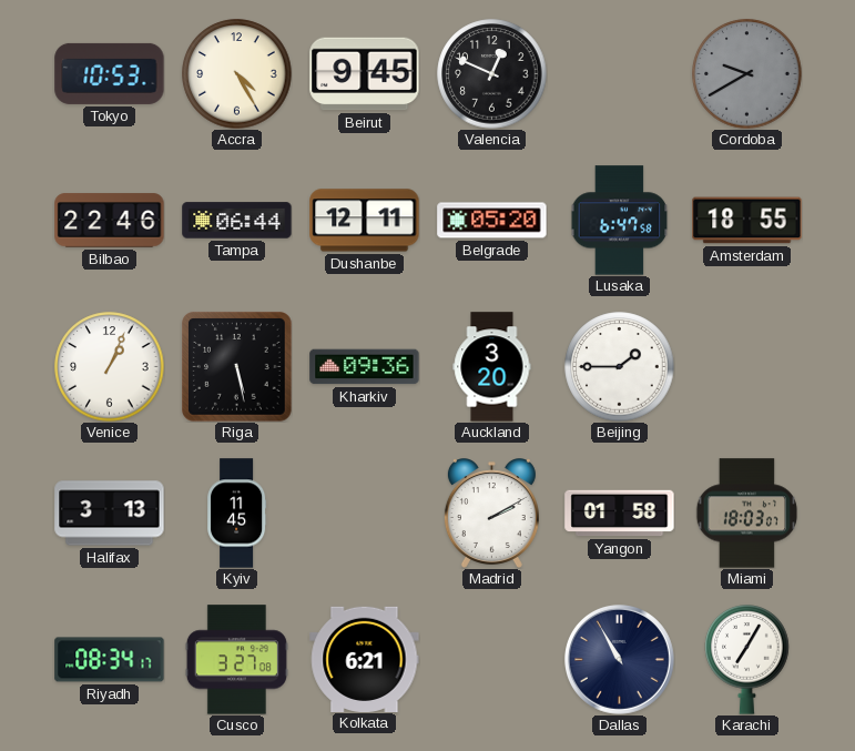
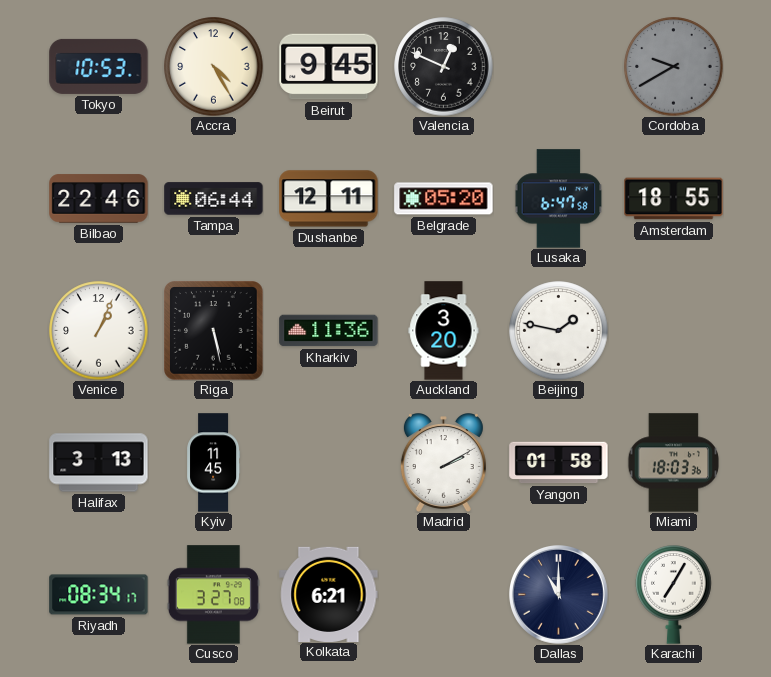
Kharkiv: 09:36 -> 11:36
Beijing: 1:45 -> 1:47
Miami: 18:03:07 -> 18:03:36
Dallas: 10:55 -> 11:00
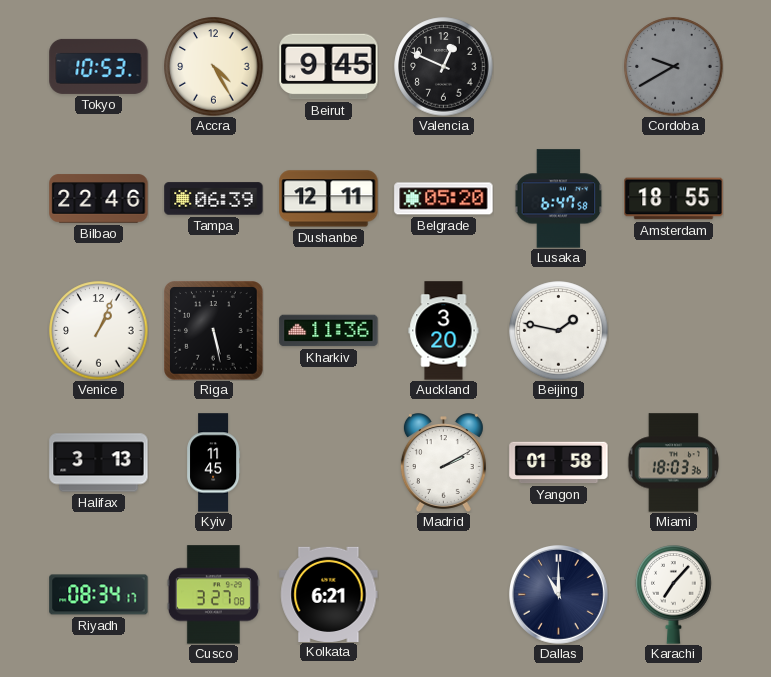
Tampa: 06:44 -> 06:39
Karachi: 7:05 -> 7:07
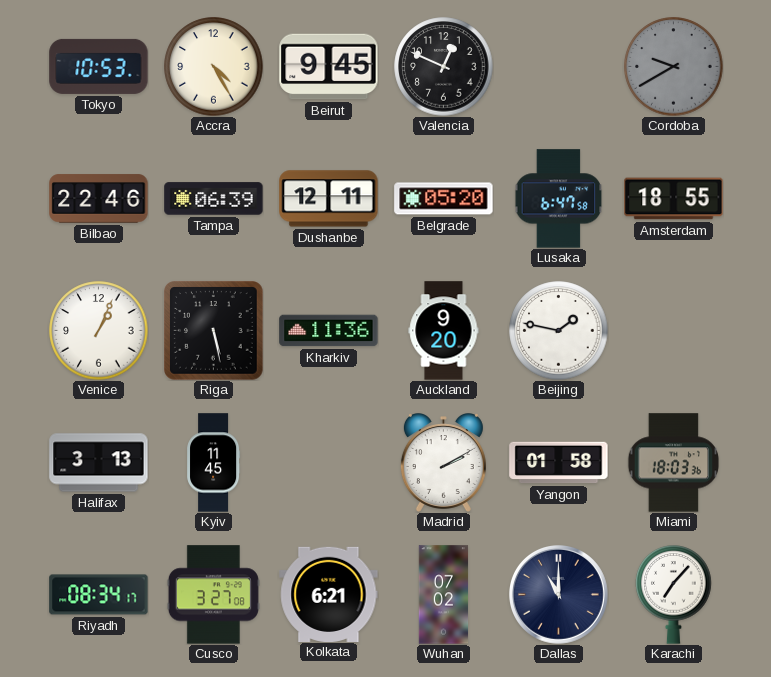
Auckland: 3:20 -> 9:20
Wuhan: none -> 07:02
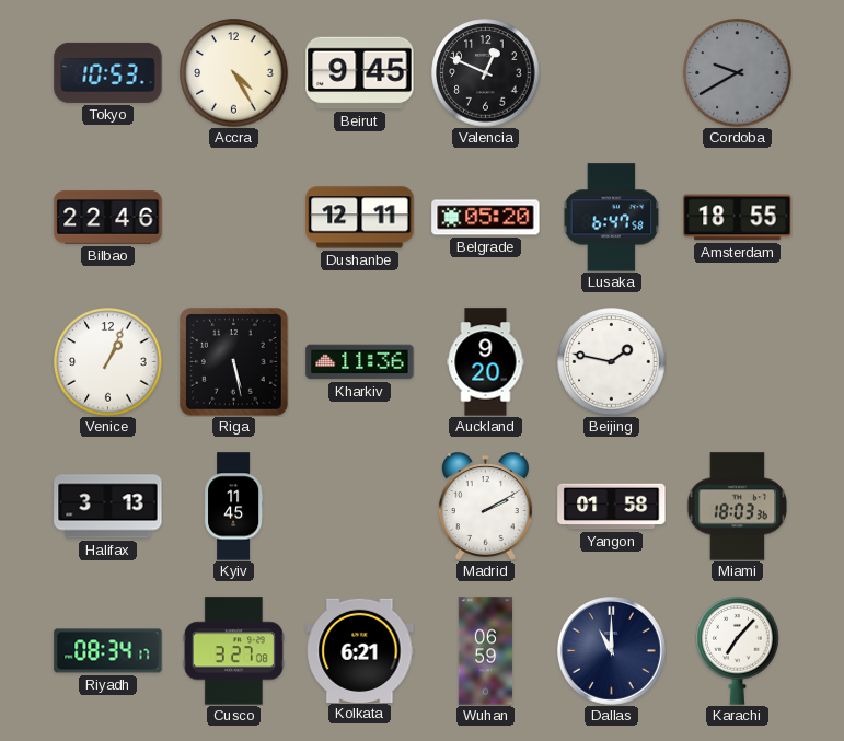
Tampa: 06:39 -> none
Wuhan: 07:02 -> 06:59
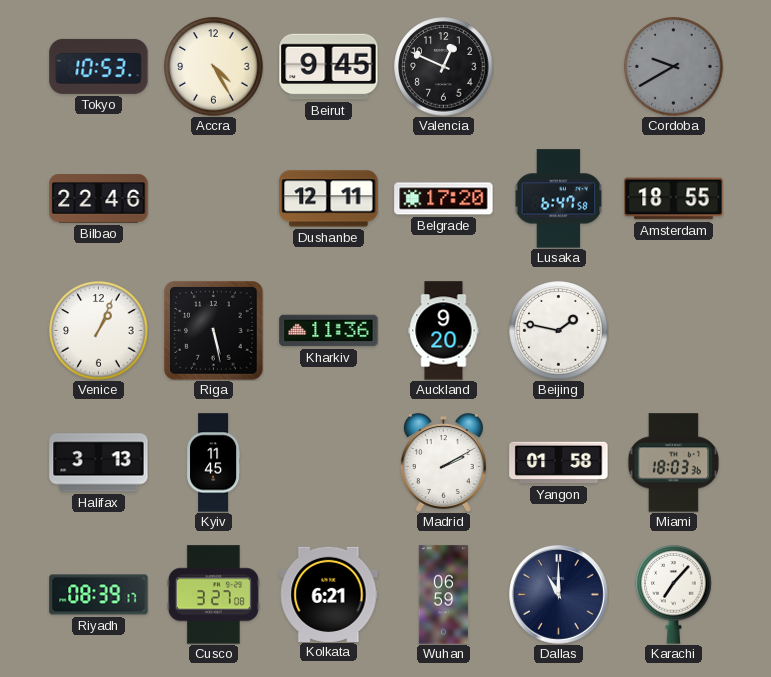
Belgrade: 05:20 -> 17:20
Riyadh: 08:34 -> 08:39
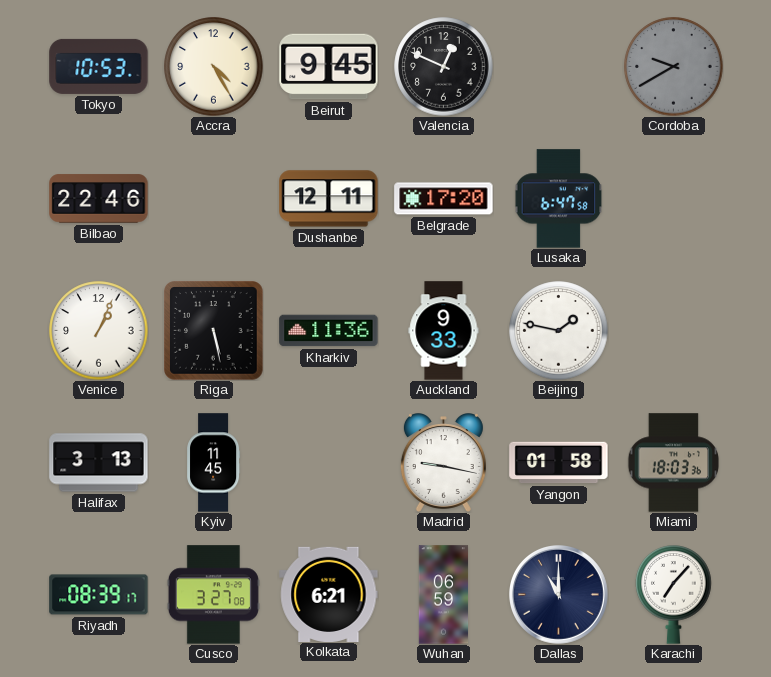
Amsterdam: 18:55 -> none
Auckland: 9:20 -> 9:33
Madrid: 2:10 -> 9:17
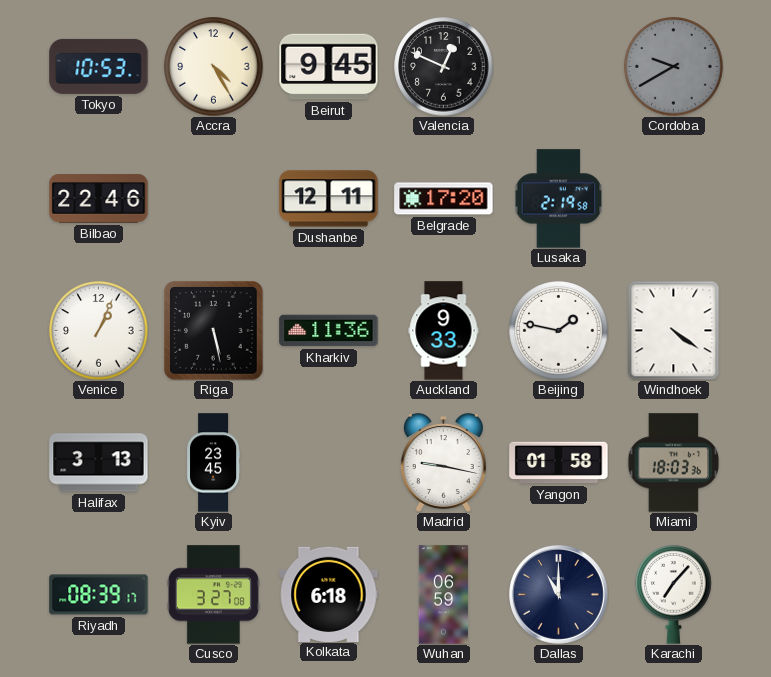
Lusaka: 6:47 -> 2:19
Windhoek: none -> 4:21
Kyiv: 11:45 -> 23:45
Kolkata: 6:21 -> 6:18
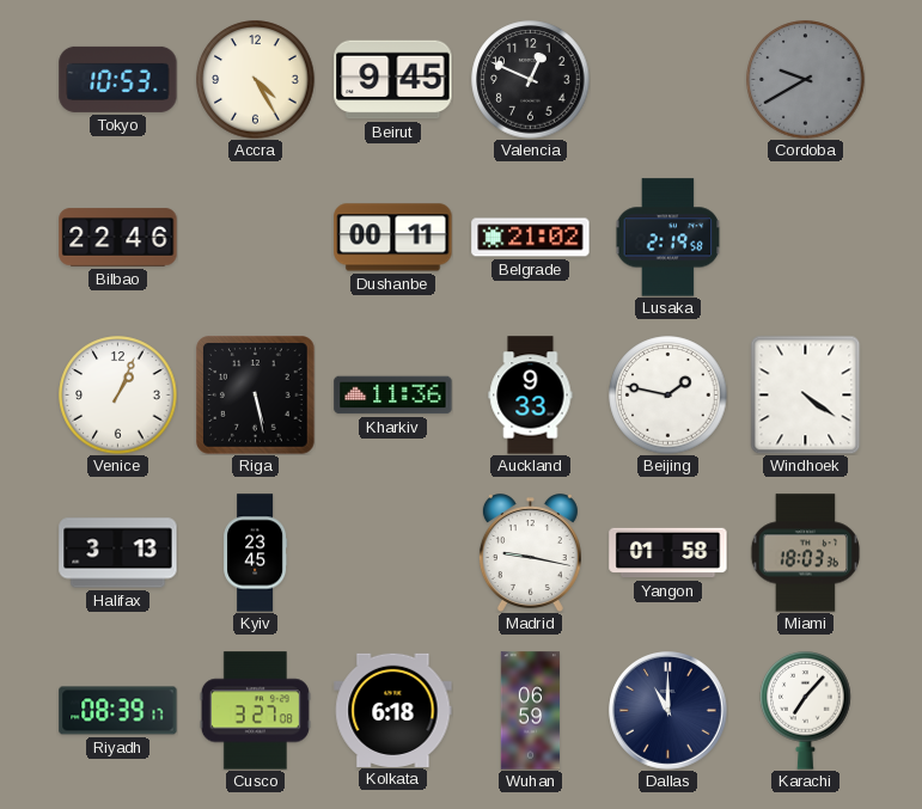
Dushanbe: 12:11 -> 00:11
Belgrade: 17:20 -> 21:02
